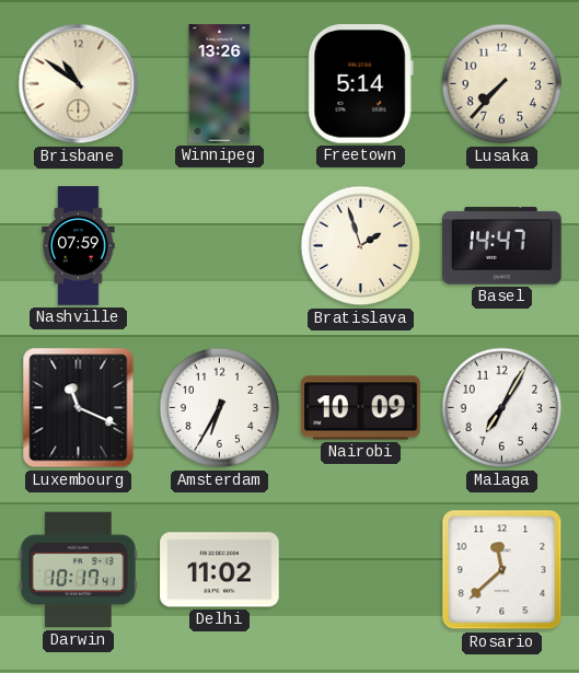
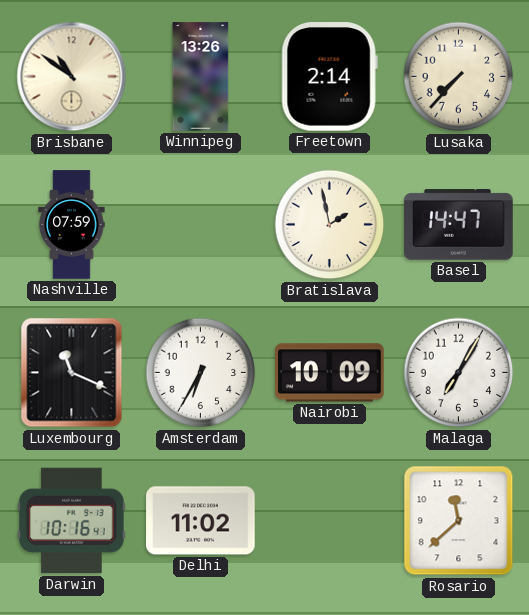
Freetown: 5:14 -> 2:14
Bratislava: 1:57 -> 1:58
Darwin: 10:17 -> 10:16
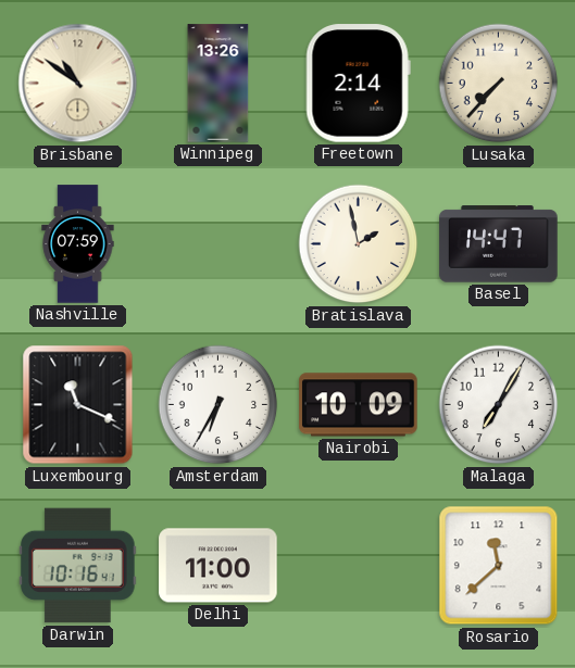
Delhi: 11:02 -> 11:00
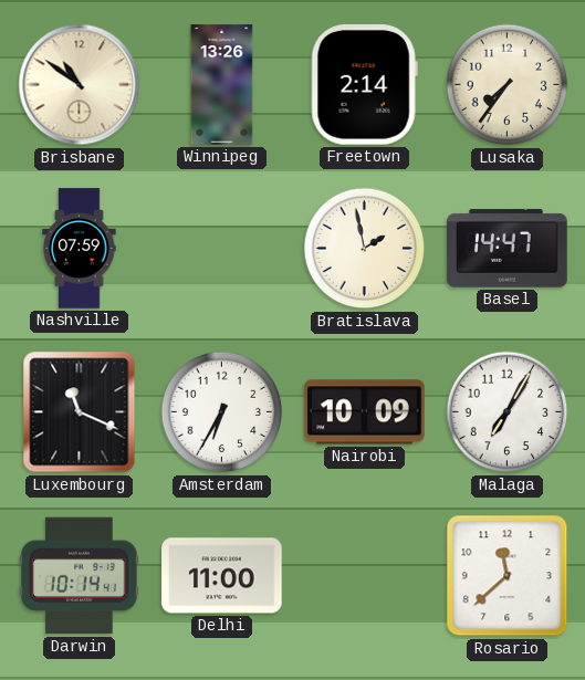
Lusaka: 7:37 -> 7:36
Darwin: 10:16 -> 10:14
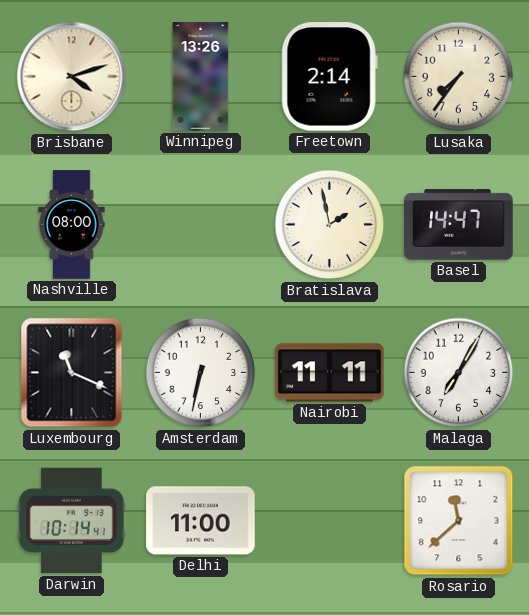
Brisbane: 10:51 -> 4:12
Nashville: 07:59 -> 08:00
Amsterdam: 6:35 -> 6:32
Nairobi: 10:09 -> 11:11
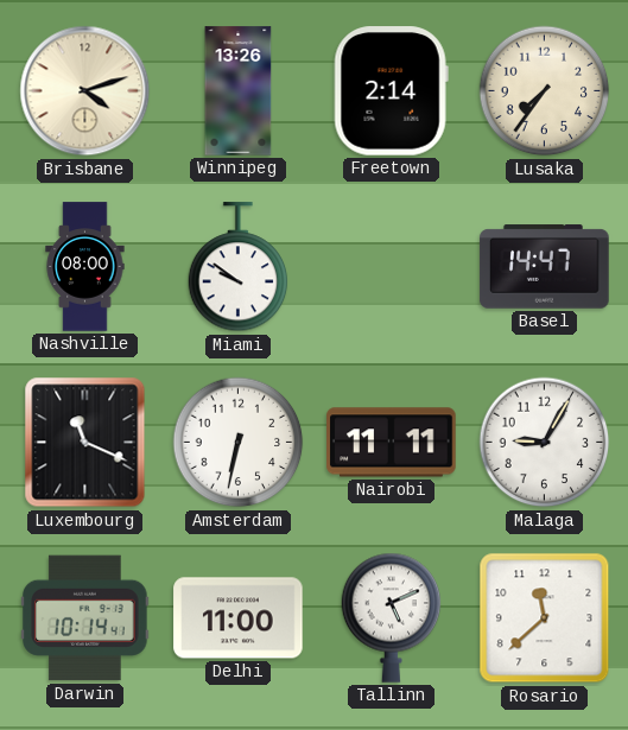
Miami: none -> 9:51
Bratislava: 1:58 -> none
Malaga: 7:05 -> 9:05
Tallinn: none -> 5:11
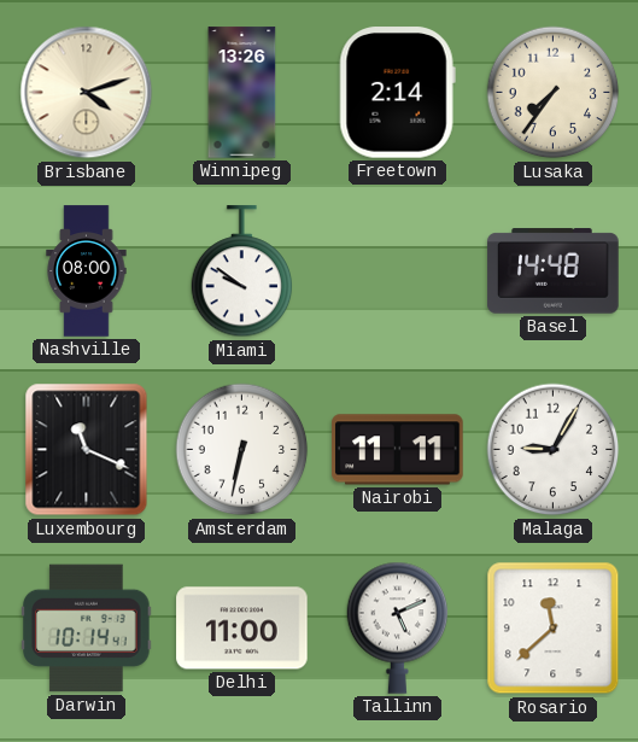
Basel: 14:47 -> 14:48
